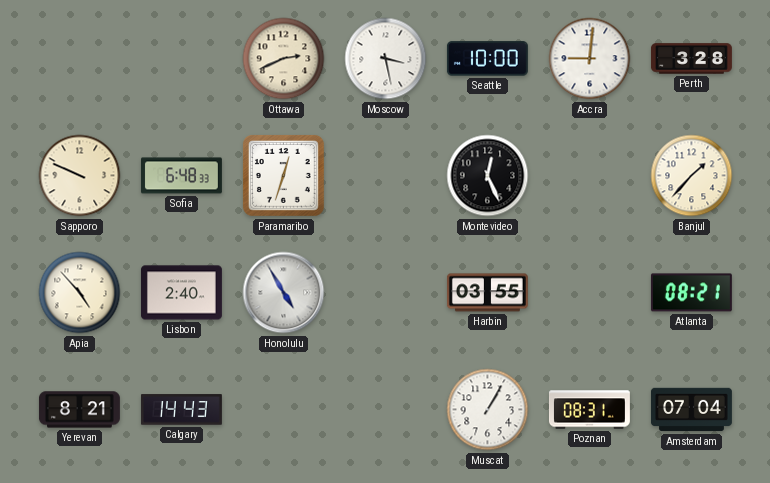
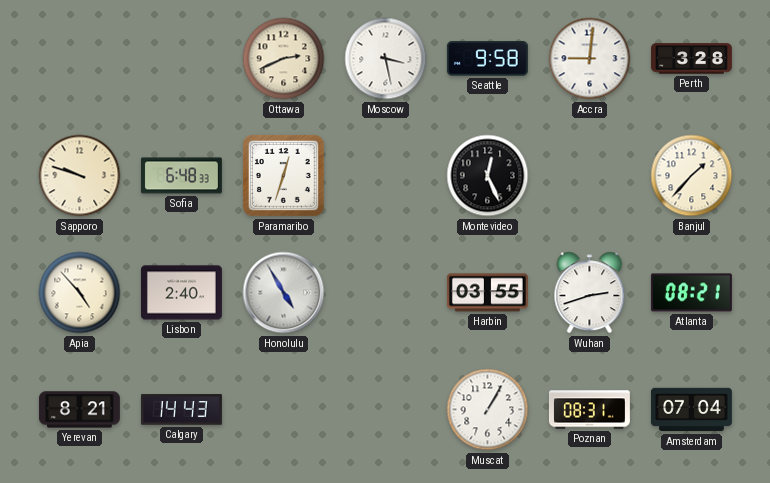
Seattle: 10:00 -> 9:58
Sapporo: 9:49 -> 9:48
Wuhan: none -> 2:42
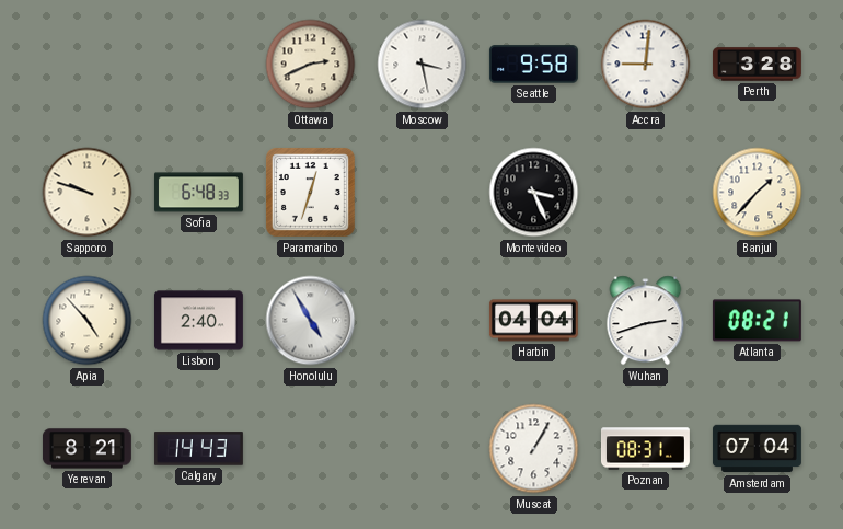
Montevideo: 12:26 -> 3:26
Harbin: 03:55 -> 04:04
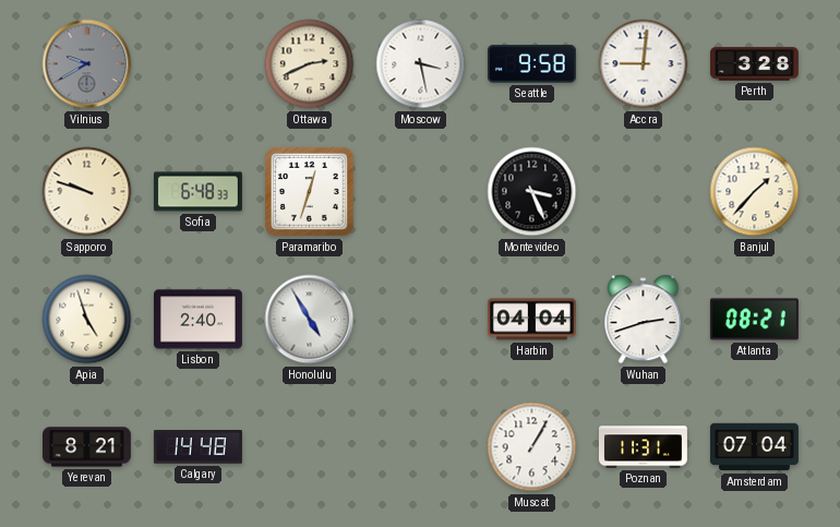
Vilnius: none -> 9:40
Apia: 4:53 -> 4:57
Calgary: 14:43 -> 14:48
Poznan: 08:31 -> 11:31
